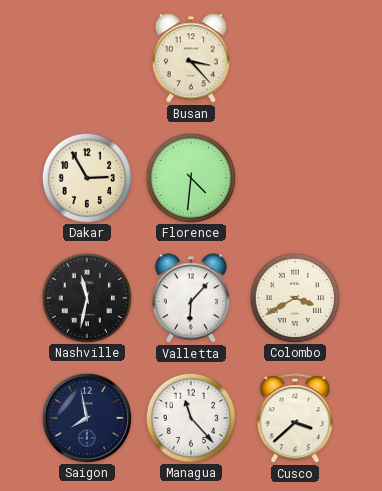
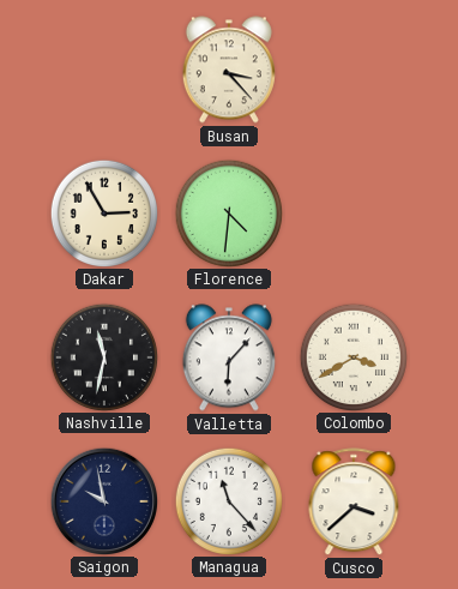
Saigon: 7:58 -> 9:58
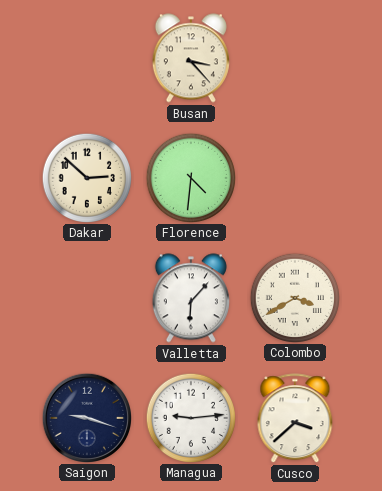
Dakar: 2:55 -> 2:52
Nashville: 11:32 -> none
Saigon: 9:58 -> 9:18
Managua: 11:23 -> 9:14
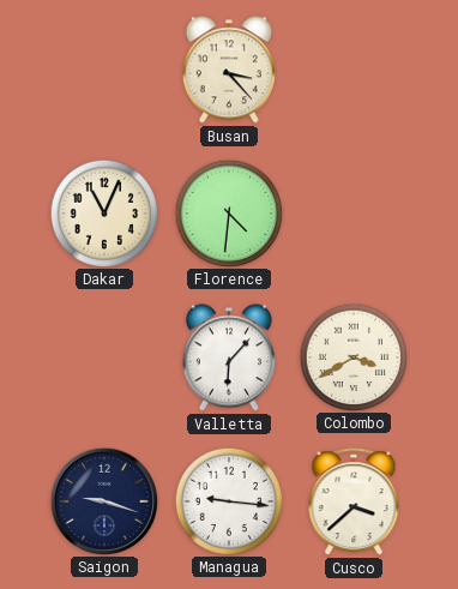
Dakar: 2:52 -> 11:04
Managua: 9:14 -> 9:16
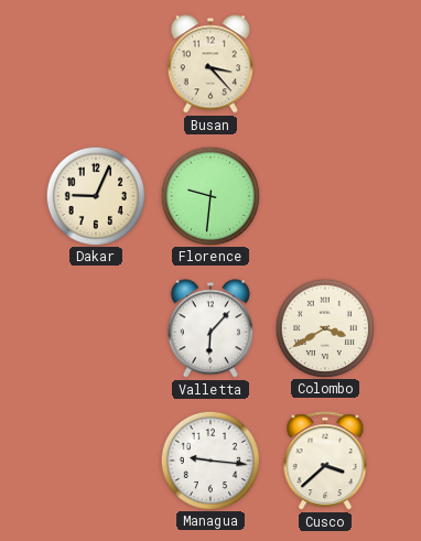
Dakar: 11:04 -> 9:04
Florence: 4:31 -> 9:31
Saigon: 9:18 -> none
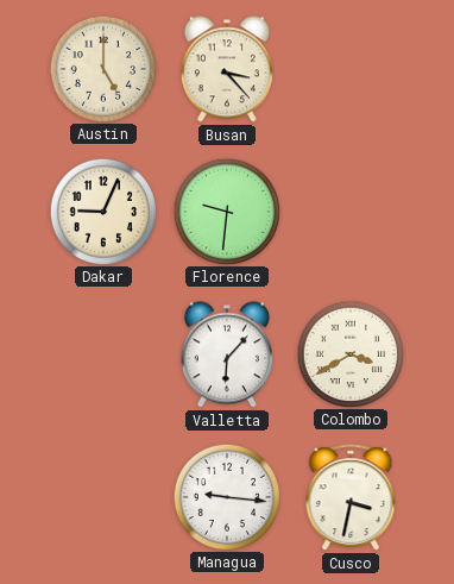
Austin: none -> 5:00
Cusco: 3:38 -> 3:32
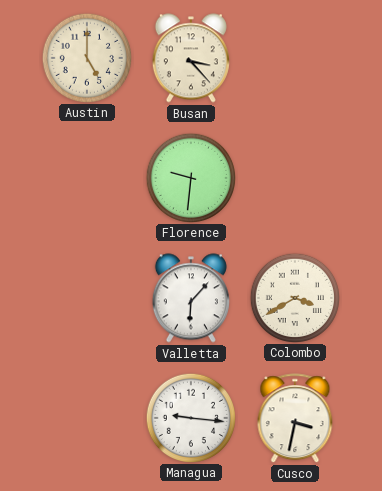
Dakar: 9:04 -> none
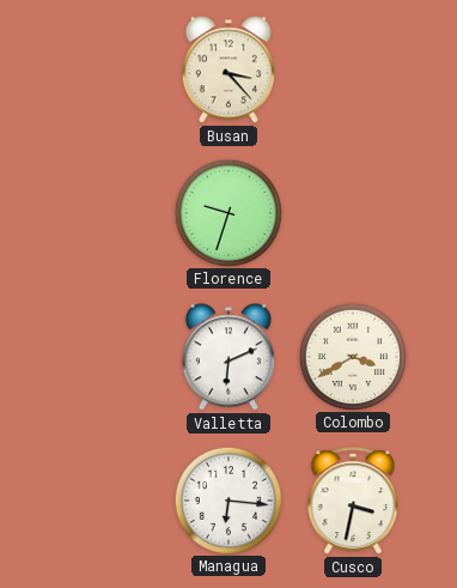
Austin: 5:00 -> none
Florence: 9:31 -> 9:33
Valletta: 6:07 -> 6:11
Managua: 9:16 -> 6:16
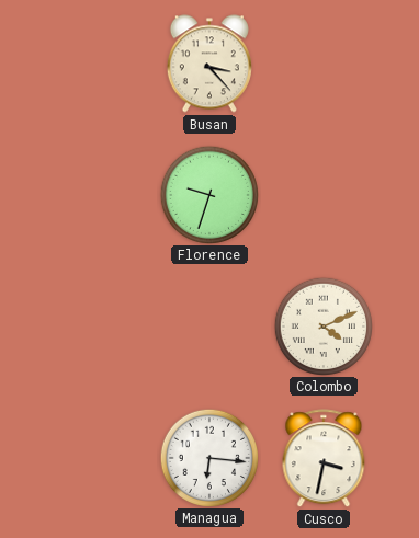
Valletta: 6:11 -> none
Colombo: 3:40 -> 4:11
